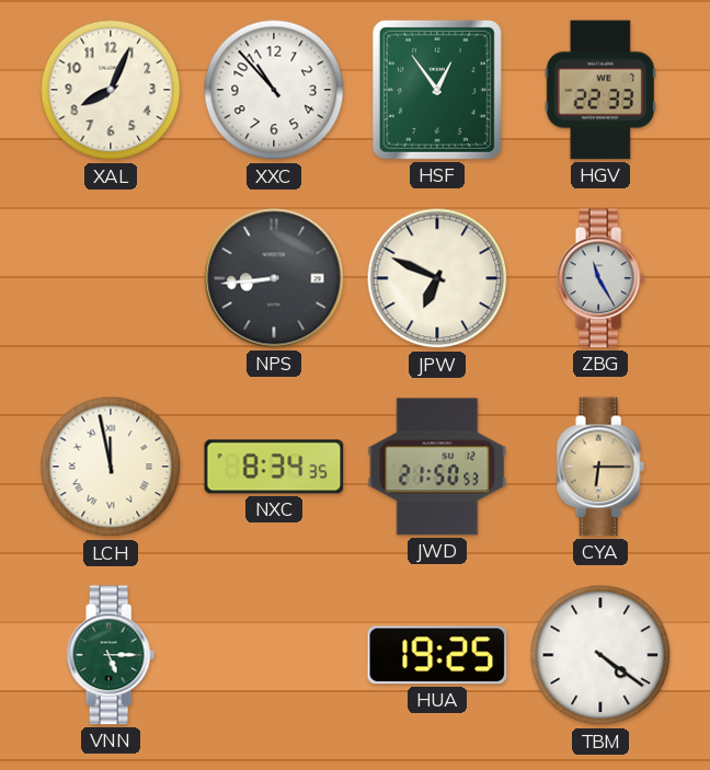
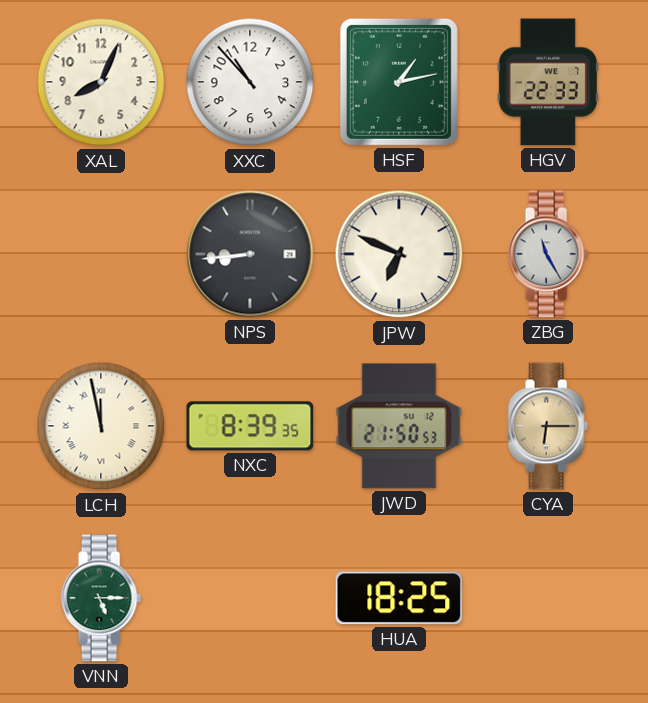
HSF: 12:54 -> 1:13
NXC: 8:34 -> 8:39
HUA: 19:25 -> 18:25
TBM: 4:21 -> none
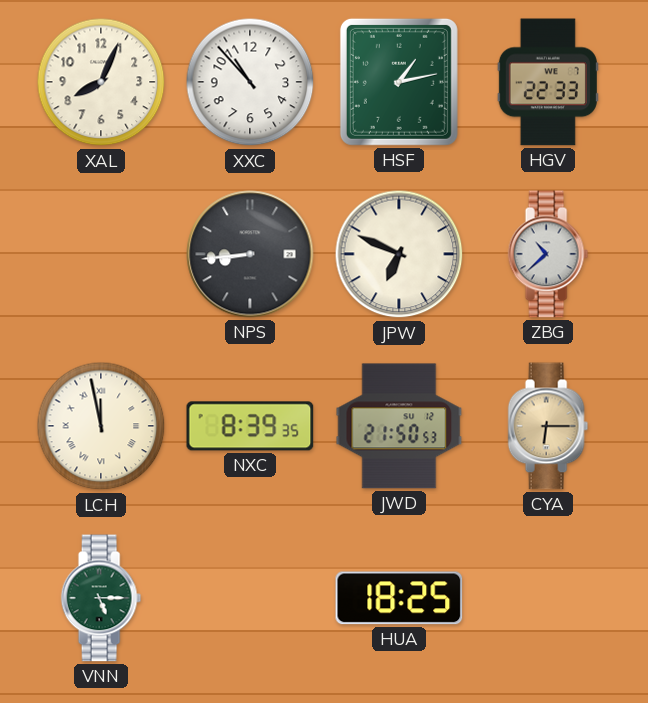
ZBG: 11:25 -> 10:38
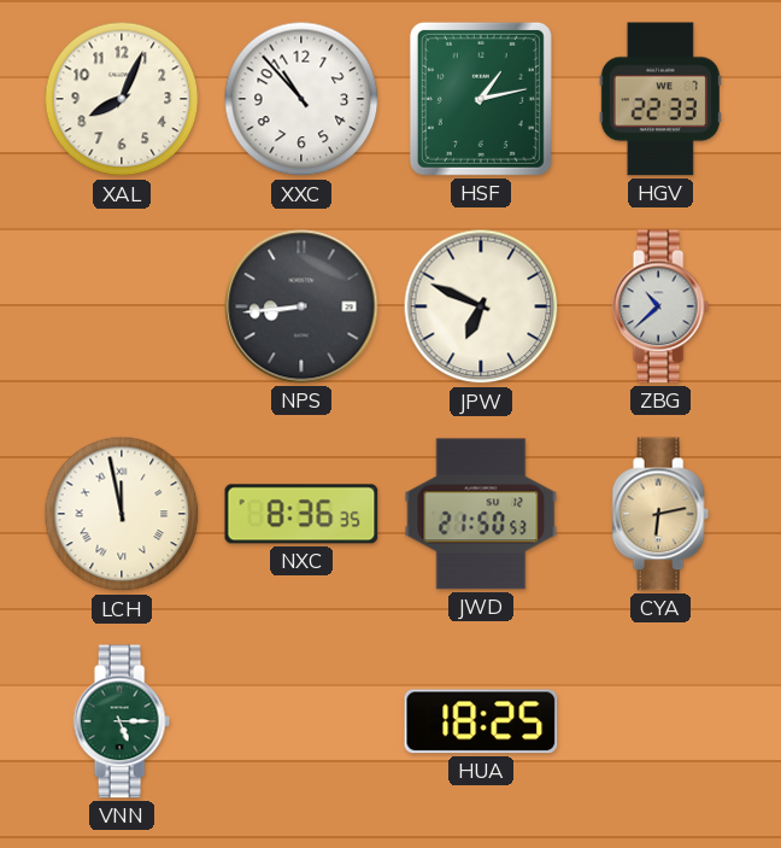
NXC: 8:39 -> 8:36
CYA: 6:15 -> 6:13
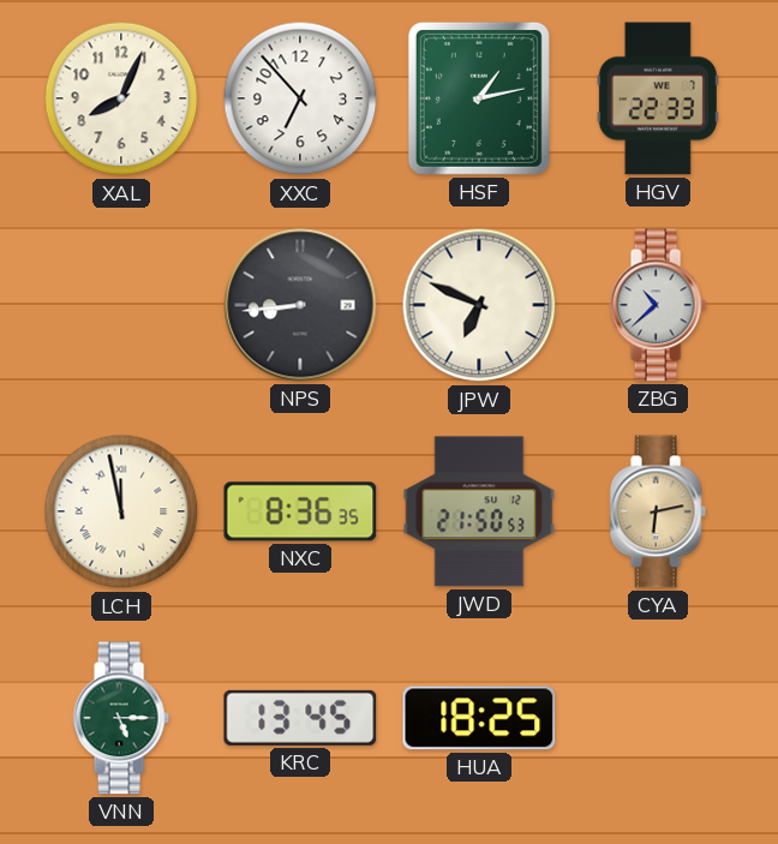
XXC: 10:53 -> 6:53
KRC: none -> 13:45
